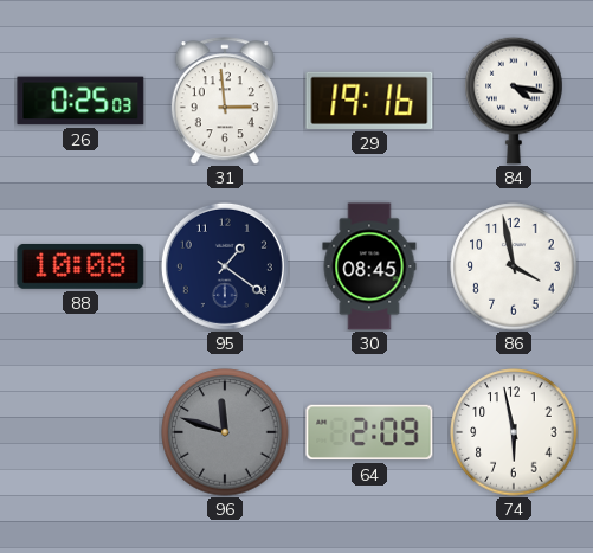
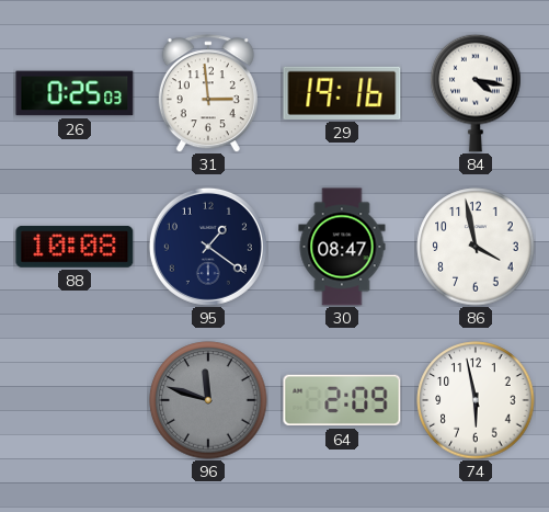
30: 08:45 -> 08:47
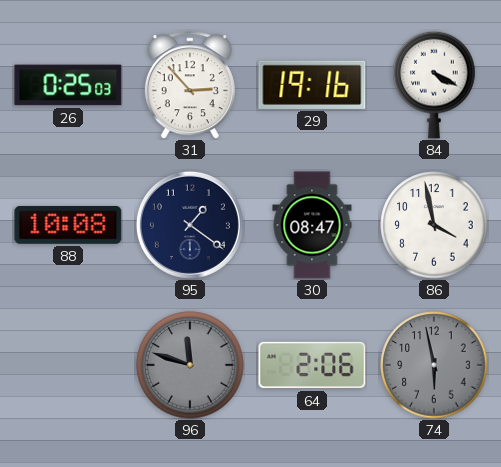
31: 2:59 -> 2:53
84: 4:17 -> 4:20
64: 2:09 -> 2:06
74 dial: white -> grey
